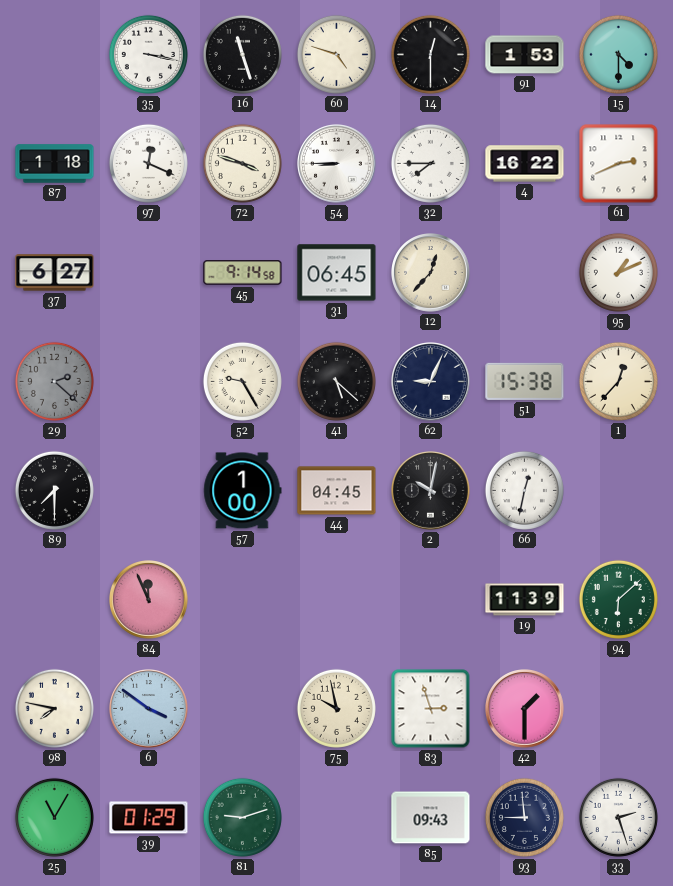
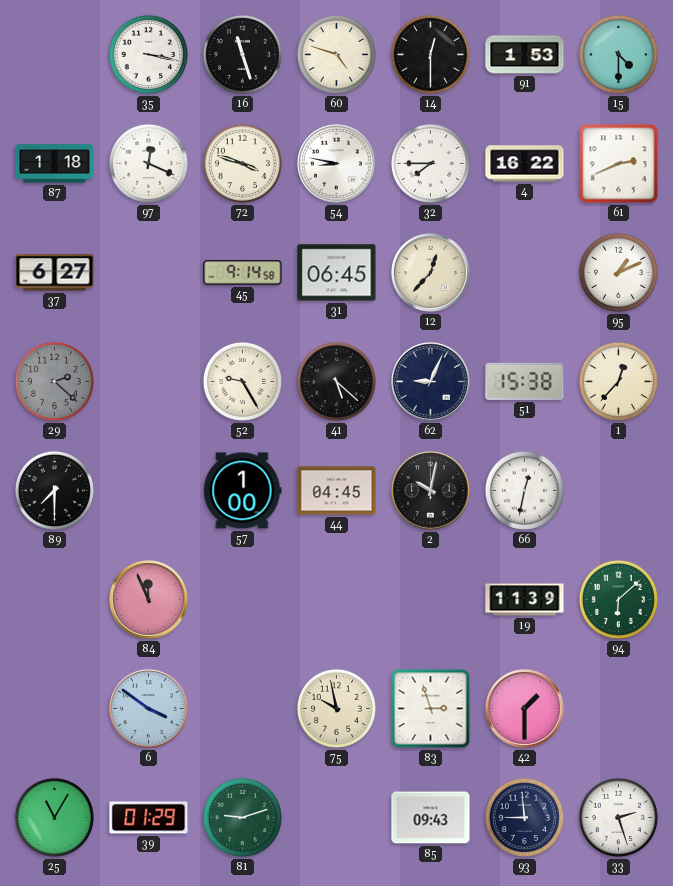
54: 8:45 -> 8:47
98: 7:47 -> none
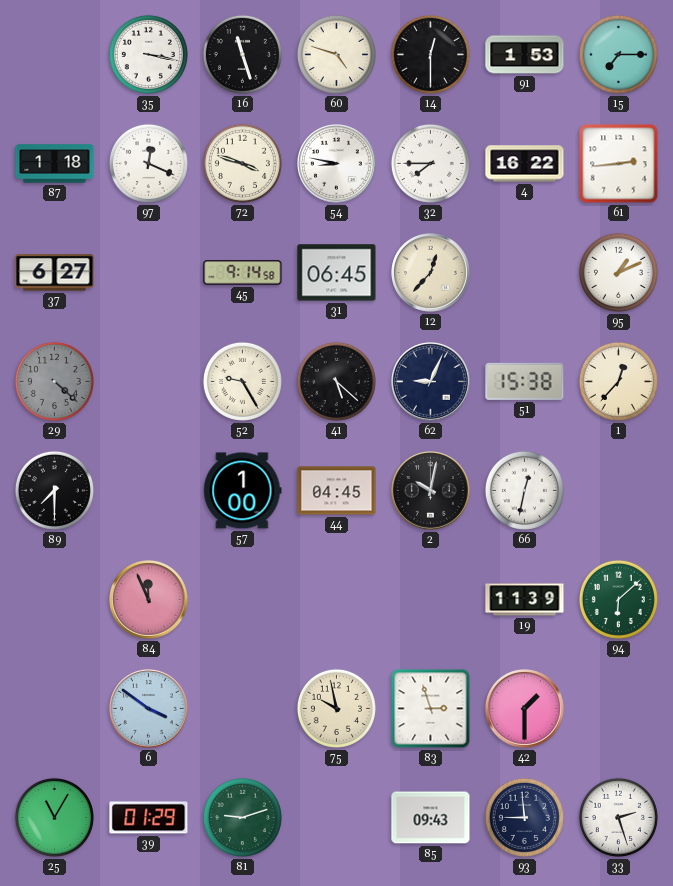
15: 4:30 -> 7:15
61: 2:41 -> 2:44
29: 2:22 -> 4:22
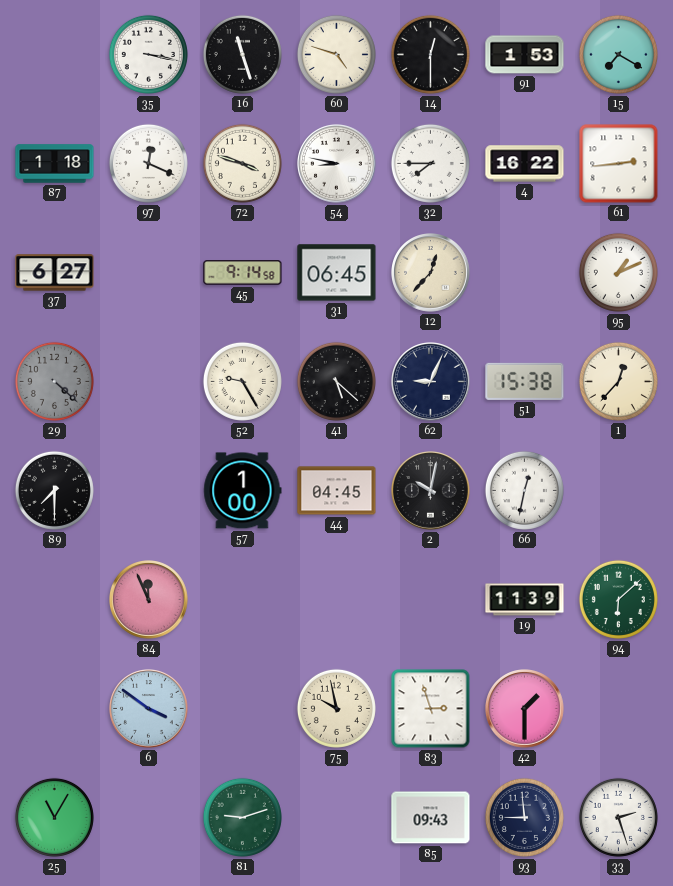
15: 7:15 -> 7:20
39: 01:29 -> none
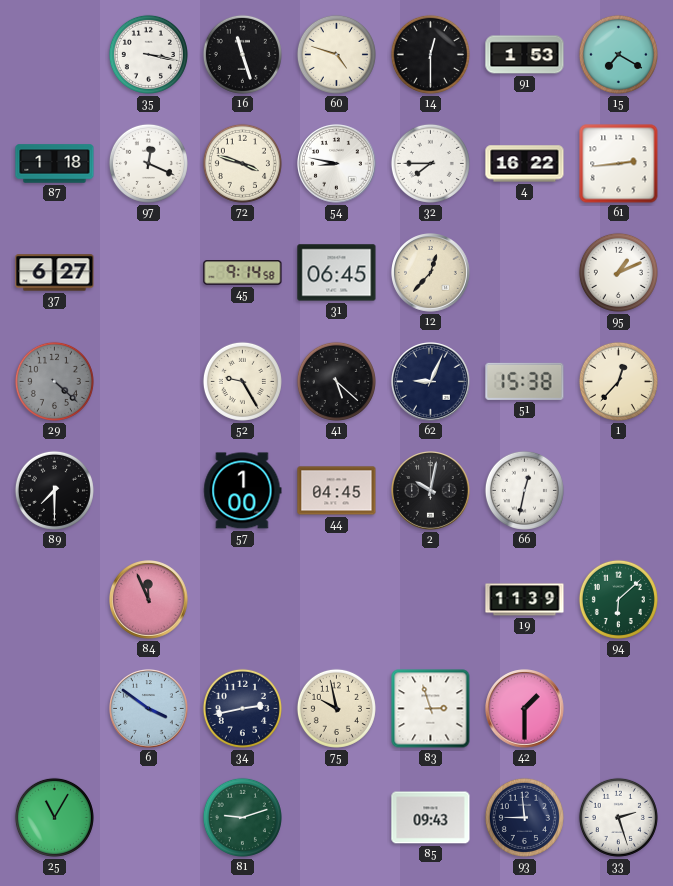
34: none -> 2:43
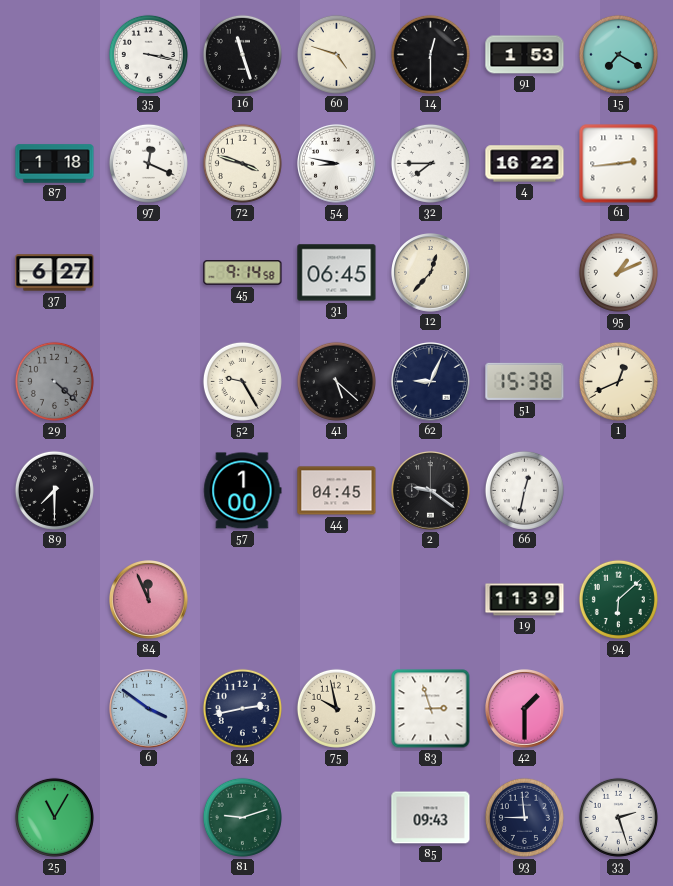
1: 12:37 -> 12:41
2: 10:02 -> 9:21
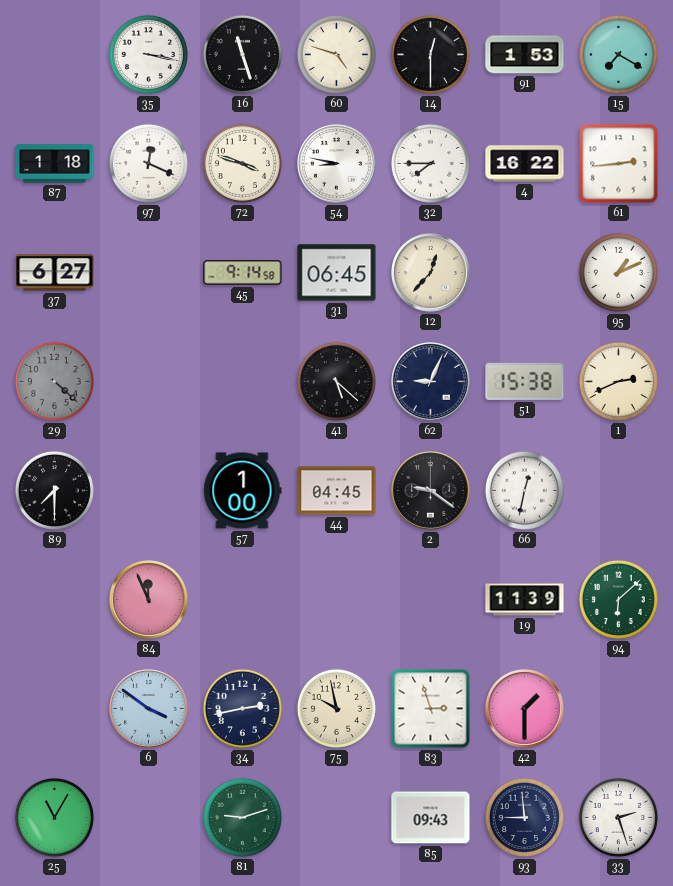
52: 9:25 -> none
1: 12:41 -> 2:41
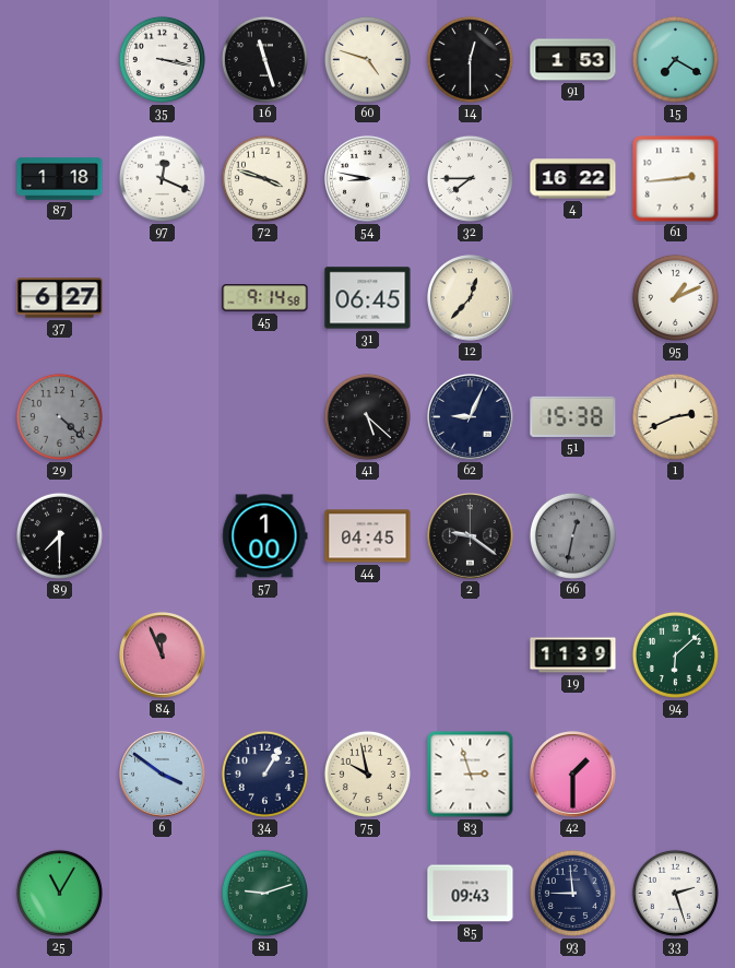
66 dial: white -> grey
34: 2:43 -> 1:05
